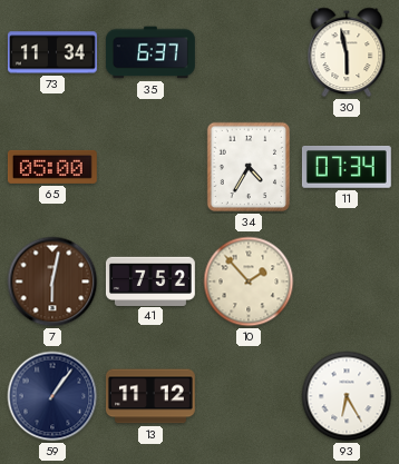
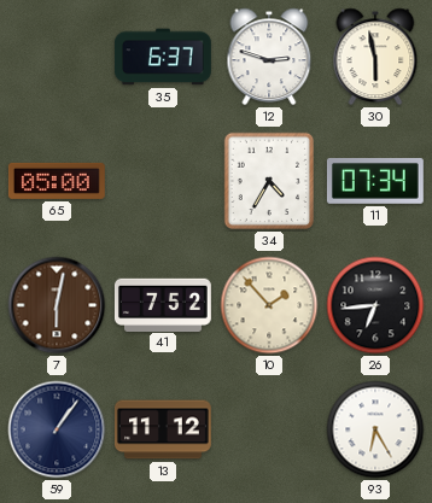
73: 11:34 -> none
12: none -> 2:48
26: none -> 6:44
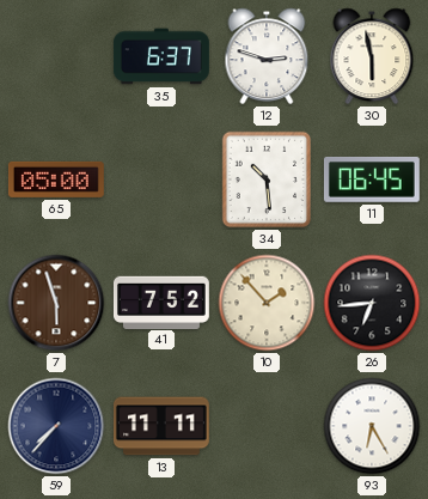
34: 4:35 -> 10:29
11: 07:34 -> 06:45
7: 6:02 -> 5:57
59: 1:06 -> 7:37
13: 11:12 -> 11:11
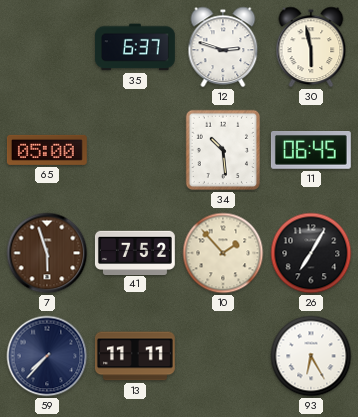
26: 6:44 -> 7:05
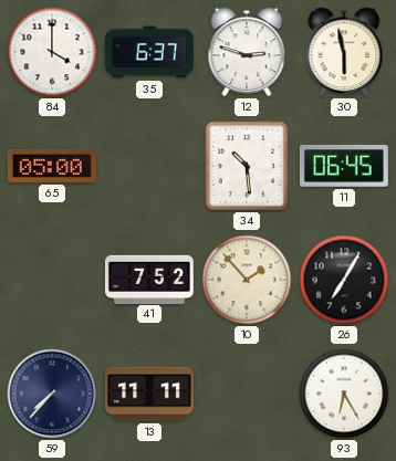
84: none -> 4:00
7: 5:57 -> none
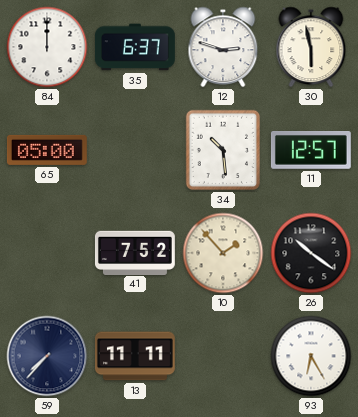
84: 4:00 -> 12:00
11: 06:45 -> 12:57
26: 7:05 -> 10:21
